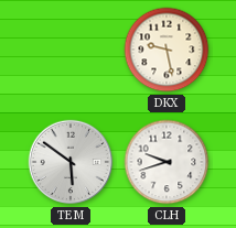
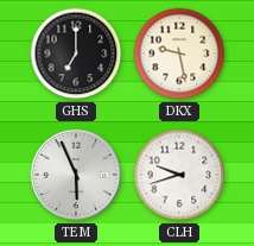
GHS: none -> 7:00
TEM: 5:51 -> 5:56
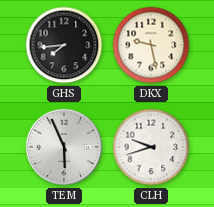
GHS: 7:00 -> 7:44
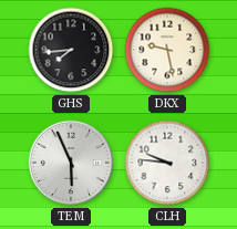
CLH: 9:42 -> 9:46
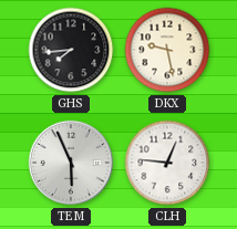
CLH: 9:46 -> 12:46
